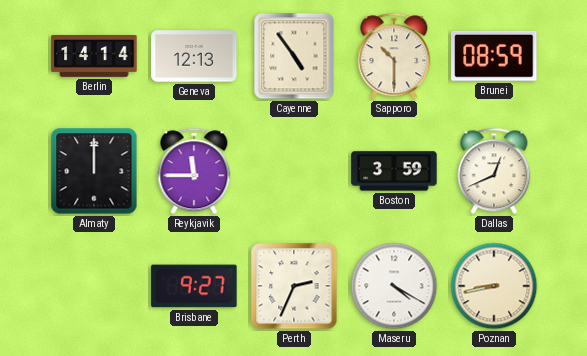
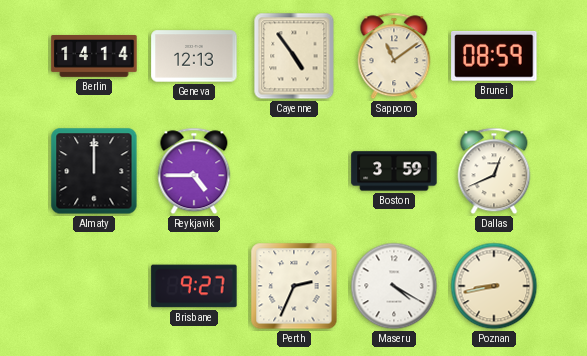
Sapporo: 10:30 -> 11:09
Reykjavik: 11:45 -> 4:45
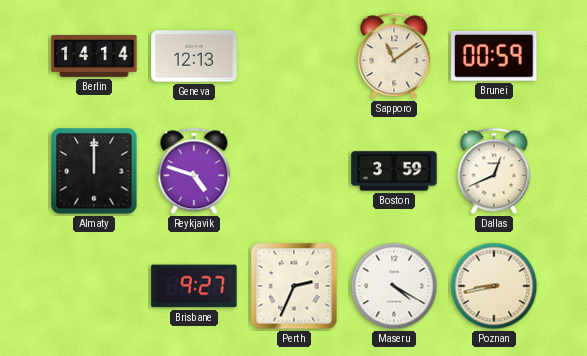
Cayenne: 4:54 -> none
Brunei: 08:59 -> 00:59
Reykjavik: 4:45 -> 4:48
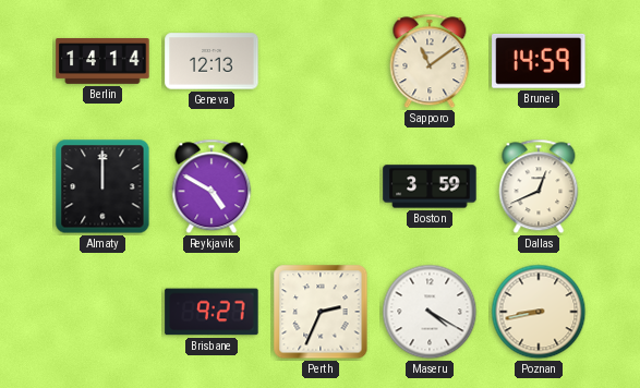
Brunei: 00:59 -> 14:59
Reykjavik: 4:48 -> 4:50
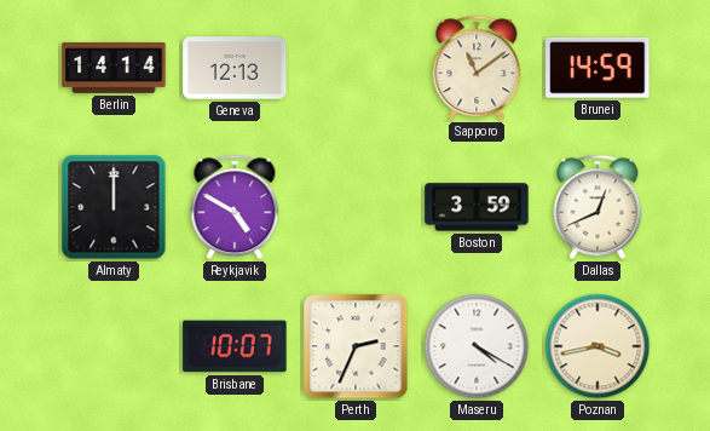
Brisbane: 9:27 -> 10:07
Poznan: 8:43 -> 3:43
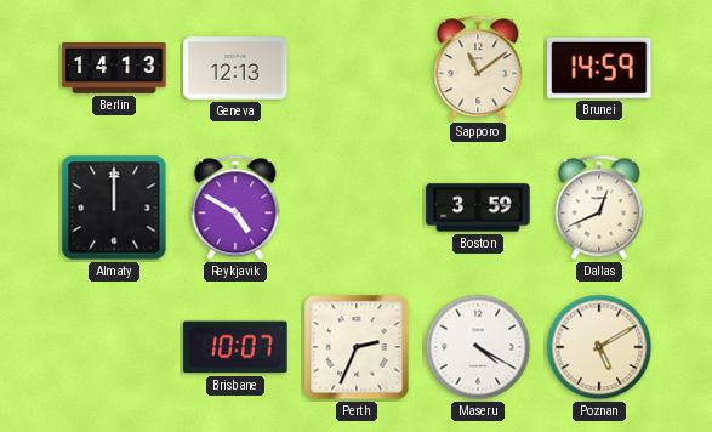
Berlin: 14:14 -> 14:13
Poznan: 3:43 -> 5:10
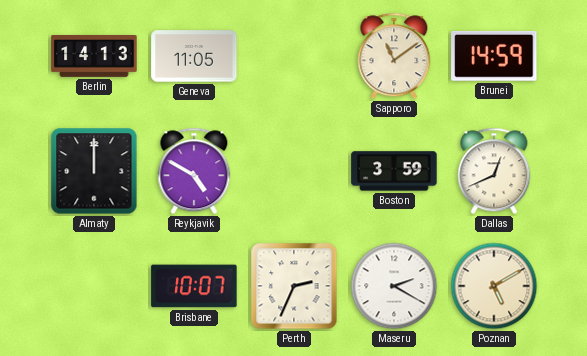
Geneva: 12:13 -> 11:05
Maseru: 4:20 -> 2:20
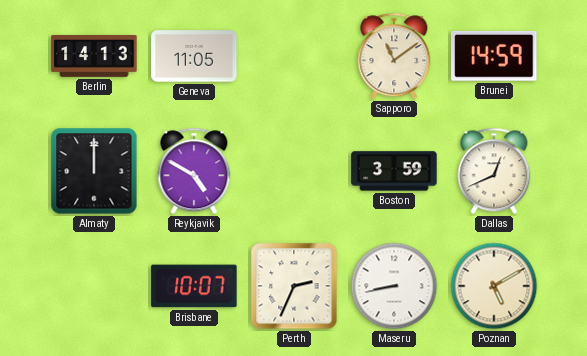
Maseru: 2:20 -> 8:43
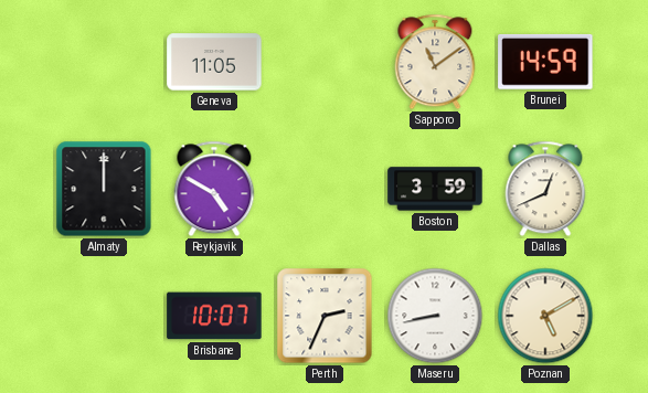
Berlin: 14:13 -> none
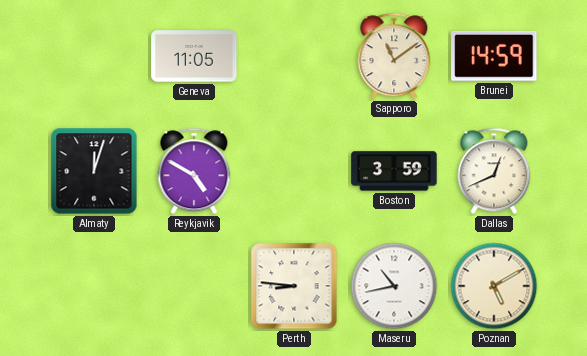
Almaty: 12:00 -> 12:03
Brisbane: 10:07 -> none
Perth: 2:34 -> 8:46
Maseru: 8:43 -> 10:43
